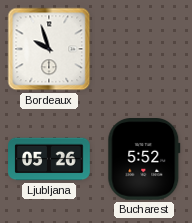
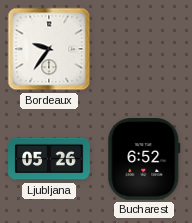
Bordeaux: 9:57 -> 9:36
Bucharest: 5:52 -> 6:52
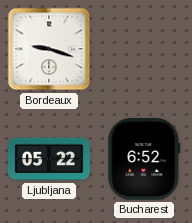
Bordeaux: 9:36 -> 9:18
Ljubljana: 05:26 -> 05:22
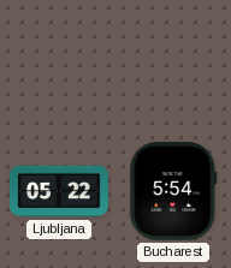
Bordeaux: 9:18 -> none
Bucharest: 6:52 -> 5:54
